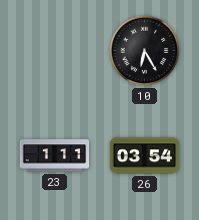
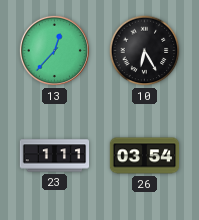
13: none -> 12:37
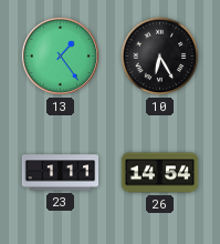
13: 12:37 -> 1:24
26: 03:54 -> 14:54
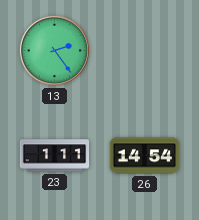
13: 1:24 -> 2:24
10: 6:25 -> none
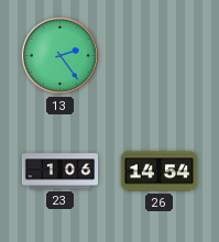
23: 1:11 -> 1:06
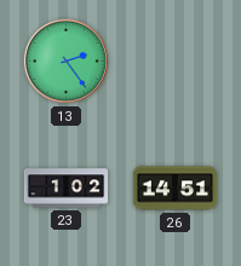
23: 1:06 -> 1:02
26: 14:54 -> 14:51
